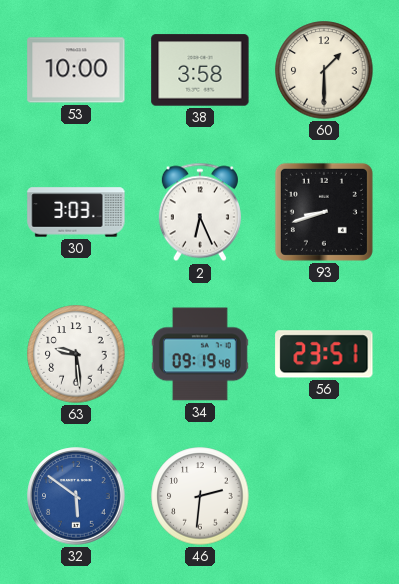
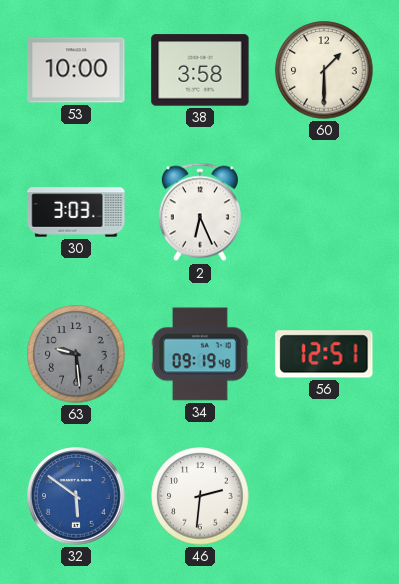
93: 8:42 -> none
63 dial: white -> grey
56: 23:51 -> 12:51
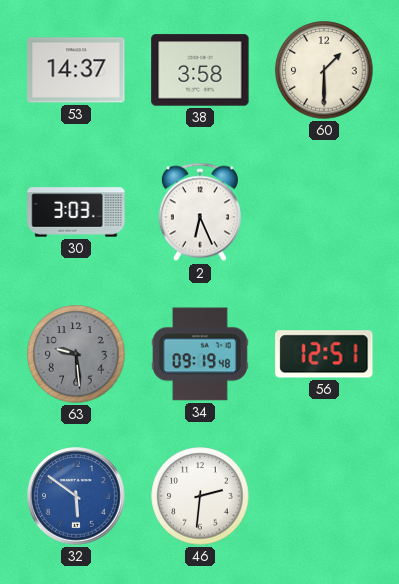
53: 10:00 -> 14:37
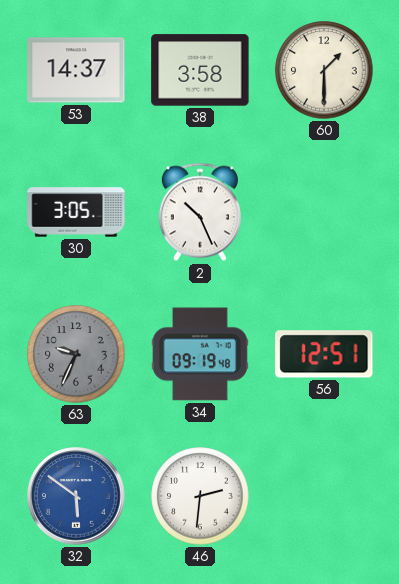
30: 3:03 -> 3:05
2: 6:26 -> 10:26
63: 9:29 -> 9:34
